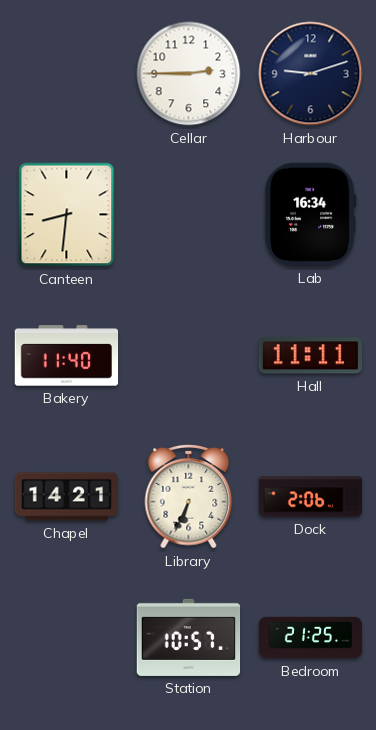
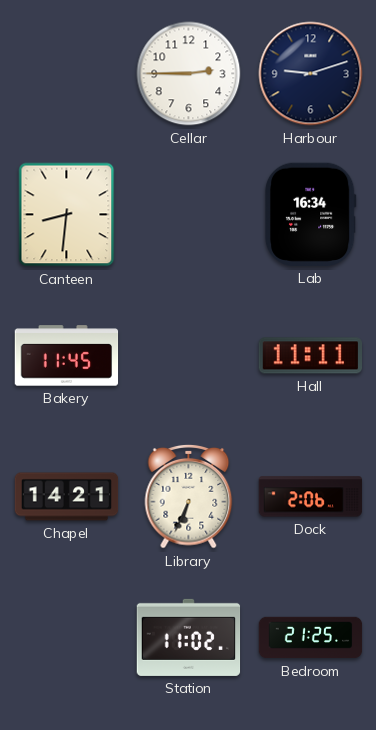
Bakery: 11:40 -> 11:45
Station: 10:57 -> 11:02
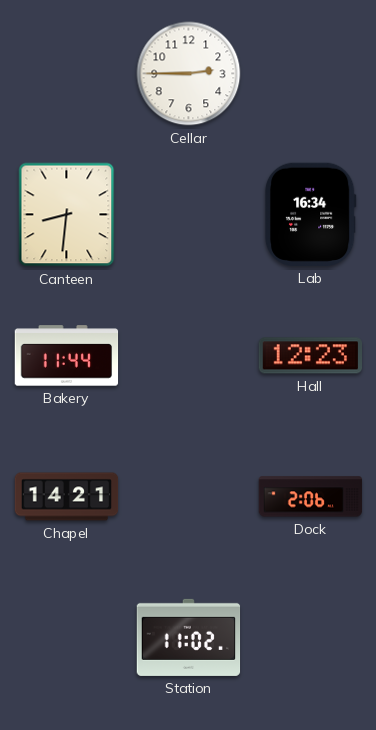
Harbour: 9:12 -> none
Bakery: 11:45 -> 11:44
Hall: 11:11 -> 12:23
Library: 6:34 -> none
Bedroom: 21:25 -> none
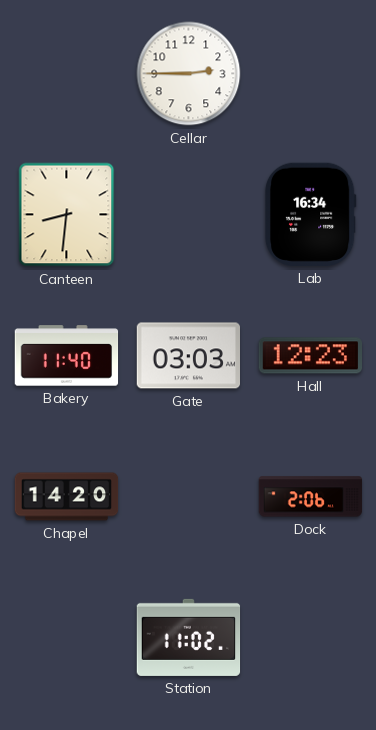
Bakery: 11:44 -> 11:40
Gate: none -> 03:03
Chapel: 14:21 -> 14:20
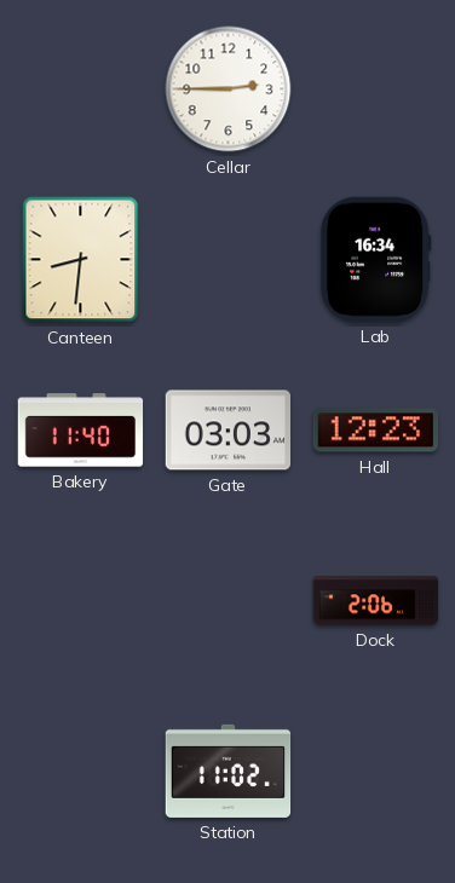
Chapel: 14:20 -> none
